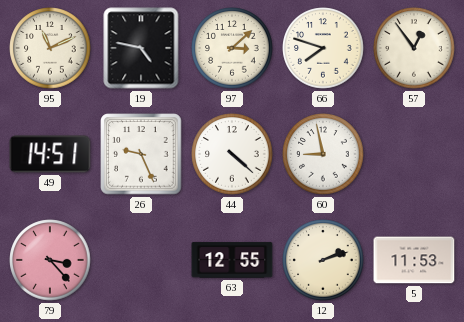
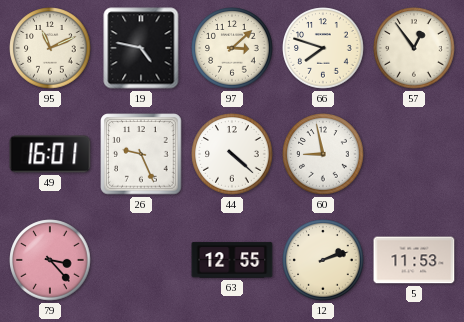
49: 14:51 -> 16:01
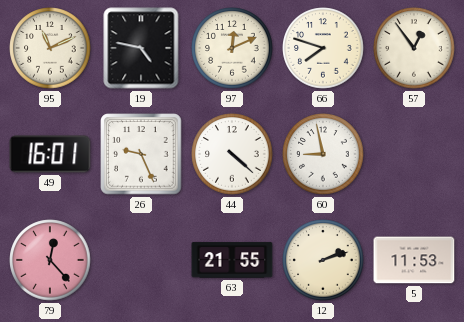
97: 3:08 -> 12:11
79: 3:23 -> 12:23
63: 12:55 -> 21:55
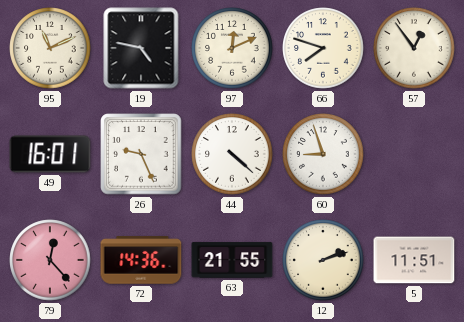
60: 8:58 -> 8:57
72: none -> 14:36
5: 11:53 -> 11:51
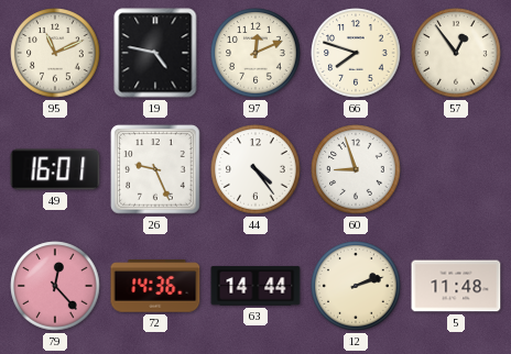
44: 4:22 -> 4:24
63: 21:55 -> 14:44
5: 11:51 -> 11:48
